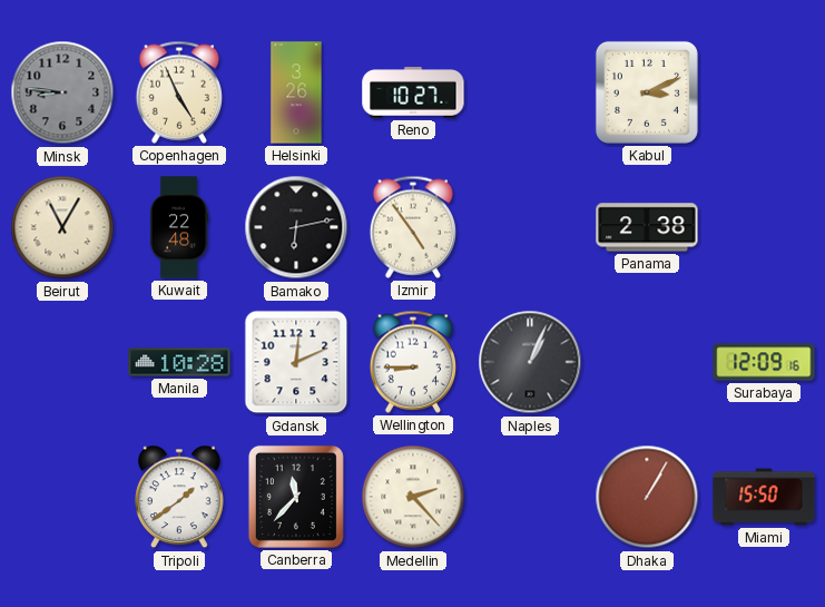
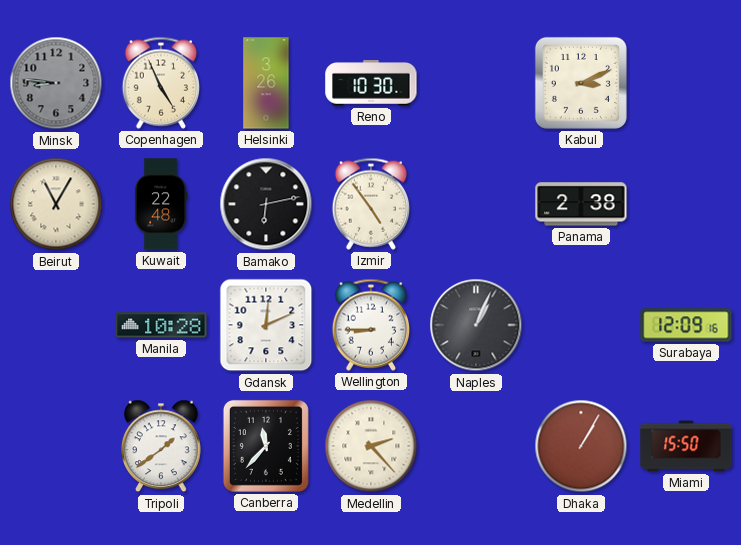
Reno: 10:27 -> 10:30
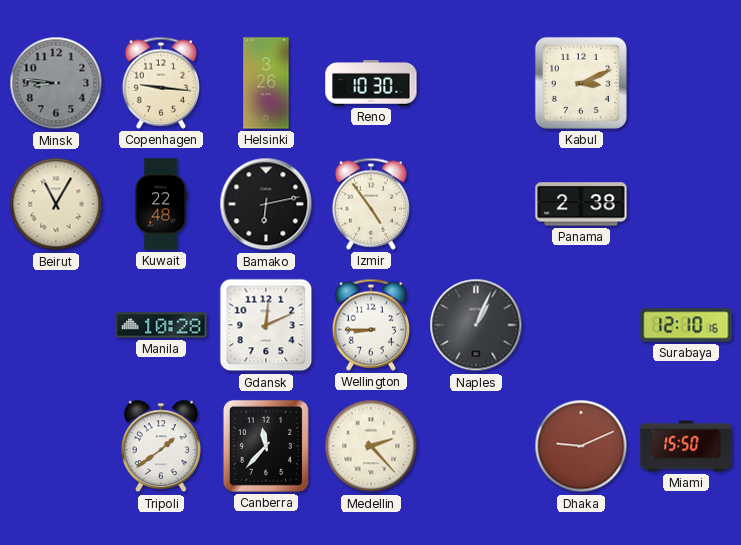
Copenhagen: 4:56 -> 9:16
Surabaya: 12:09 -> 12:10
Dhaka: 1:05 -> 9:11
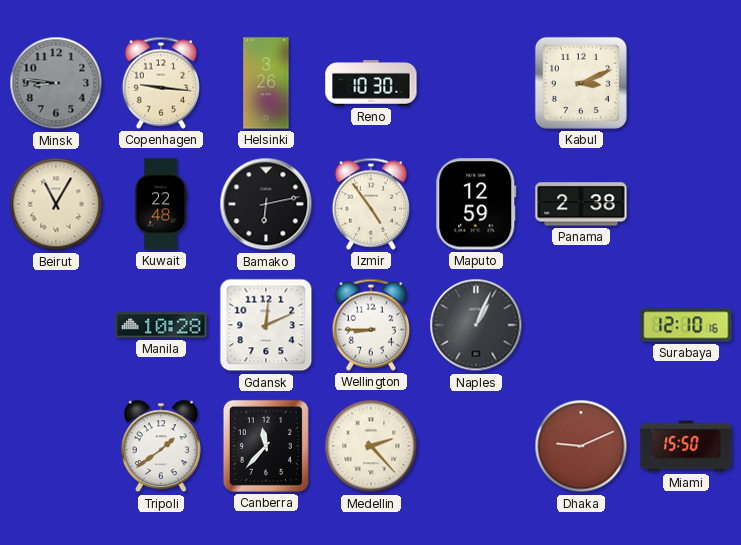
Maputo: none -> 12:59
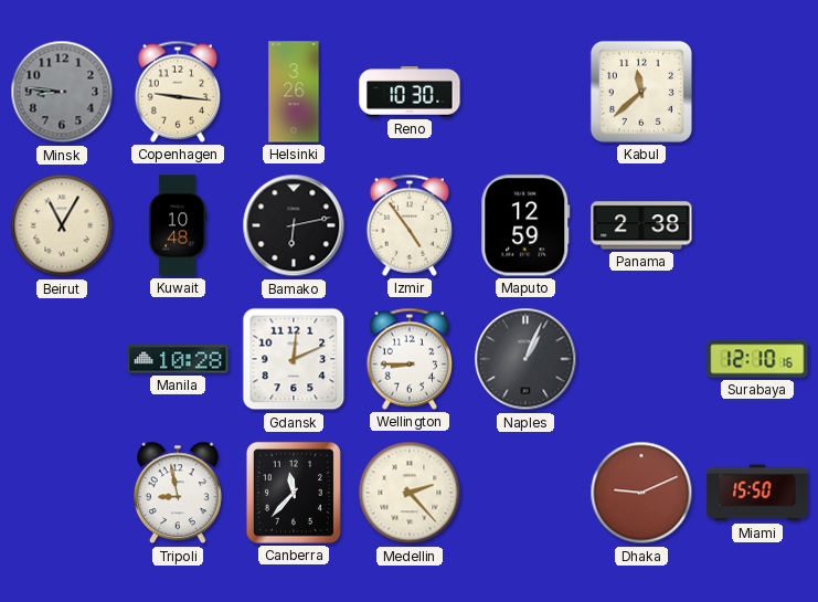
Kabul: 3:11 -> 11:38
Kuwait: 22:48 -> 10:48
Tripoli: 1:39 -> 8:58
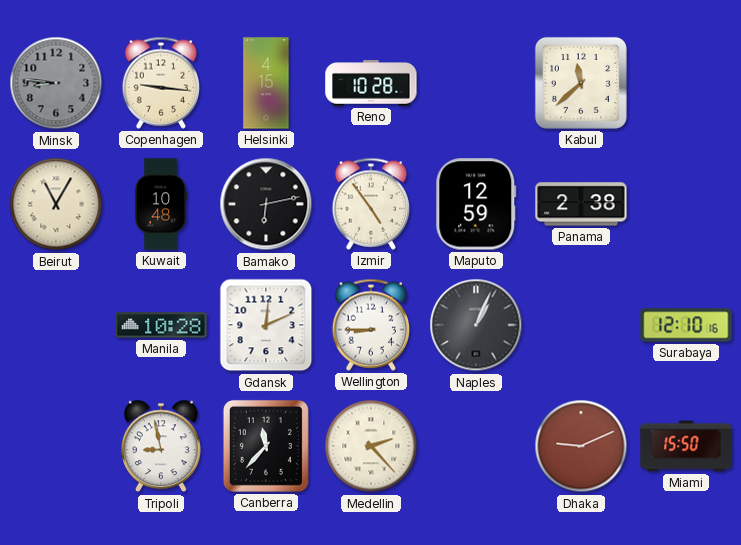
Helsinki: 3:26 -> 4:15
Reno: 10:30 -> 10:28
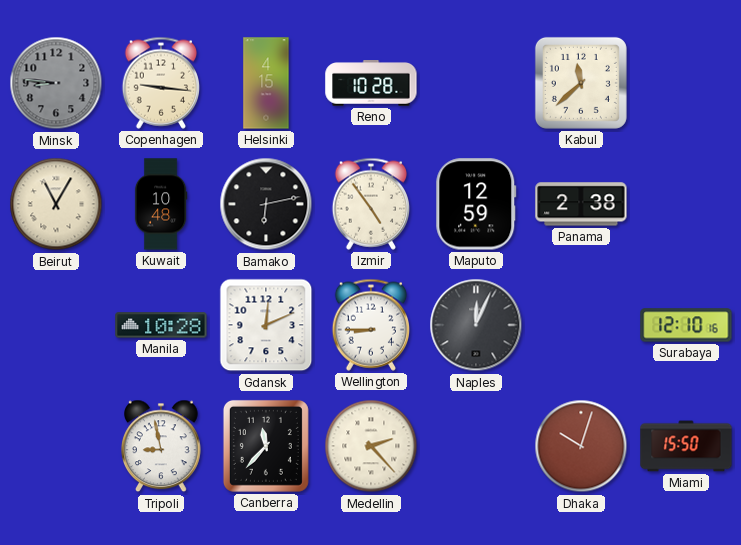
Naples: 1:04 -> 12:04
Dhaka: 9:11 -> 10:03
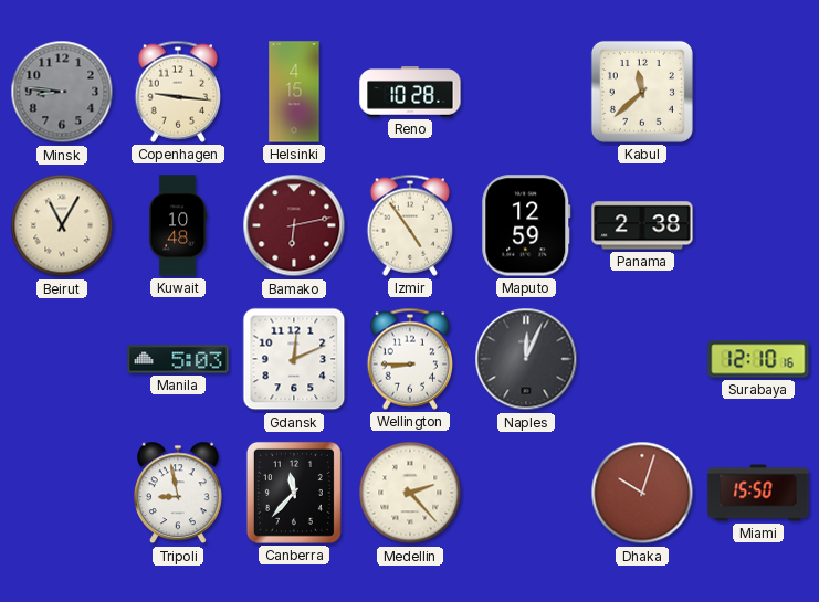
Bamako dial: black -> burgundy
Manila: 10:28 -> 5:03
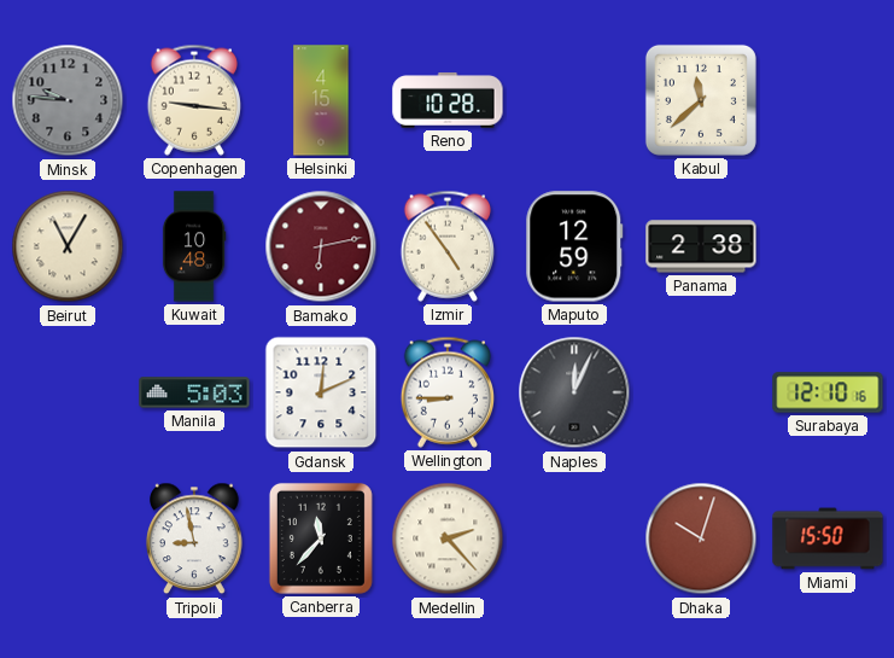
Minsk: 8:46 -> 9:46
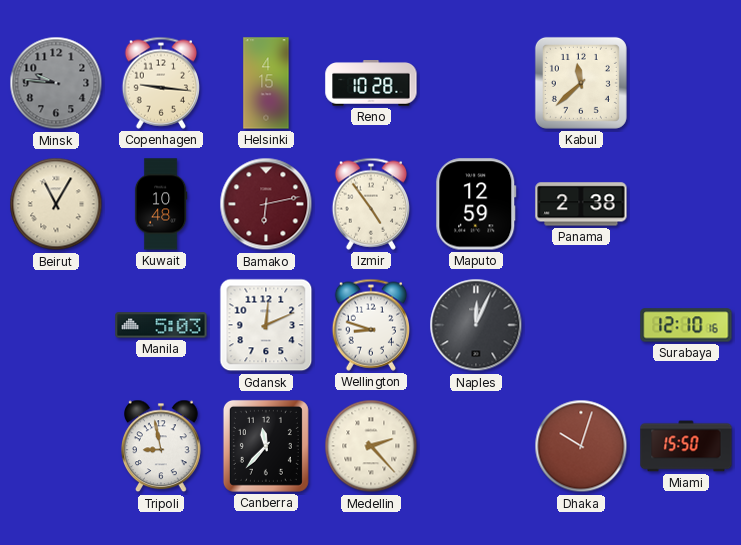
Wellington: 8:45 -> 8:48
